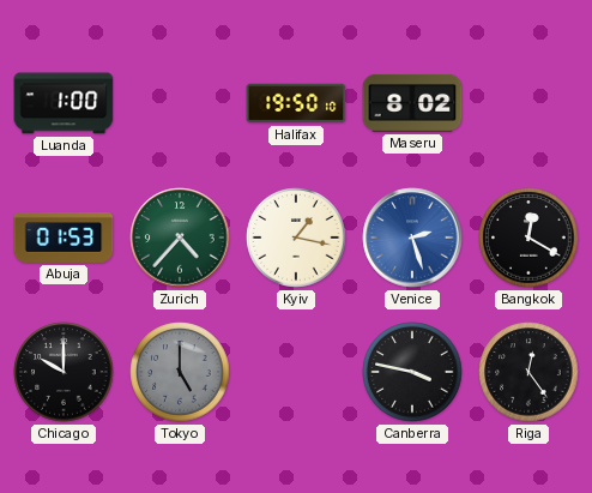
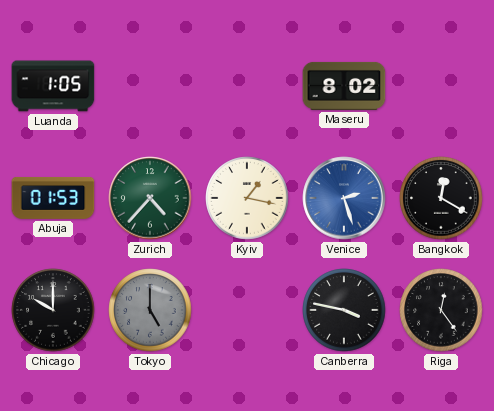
Luanda: 1:00 -> 1:05
Halifax: 19:50 -> none
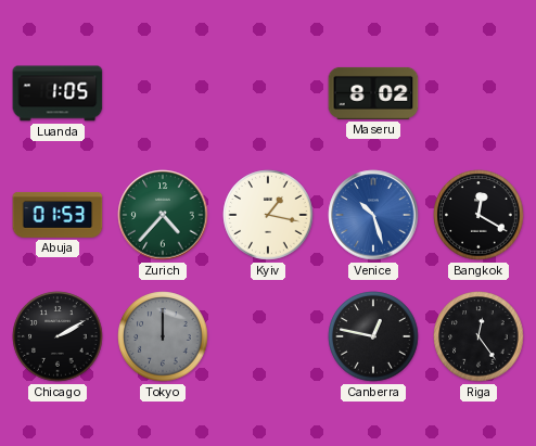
Venice: 2:27 -> 10:27
Chicago: 10:00 -> 2:10
Tokyo: 5:00 -> 12:00
Canberra: 3:47 -> 12:47
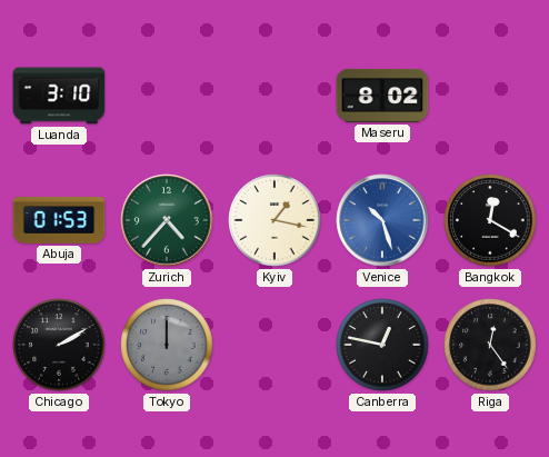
Luanda: 1:05 -> 3:10
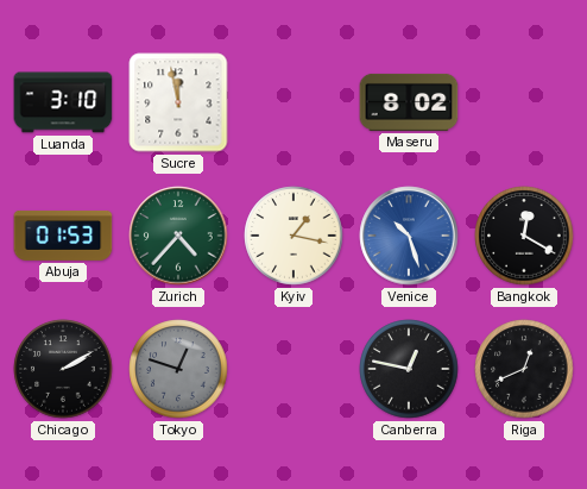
Sucre: none -> 11:58
Tokyo: 12:00 -> 12:48
Riga: 12:24 -> 12:41
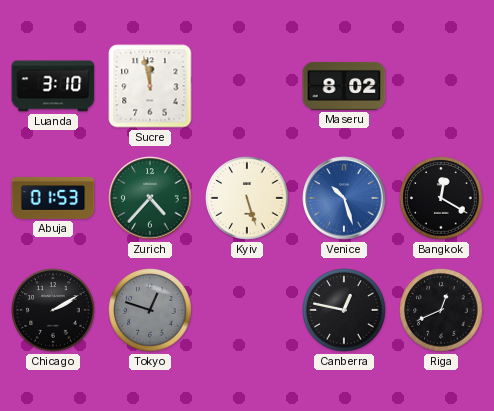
Kyiv: 1:17 -> 5:27
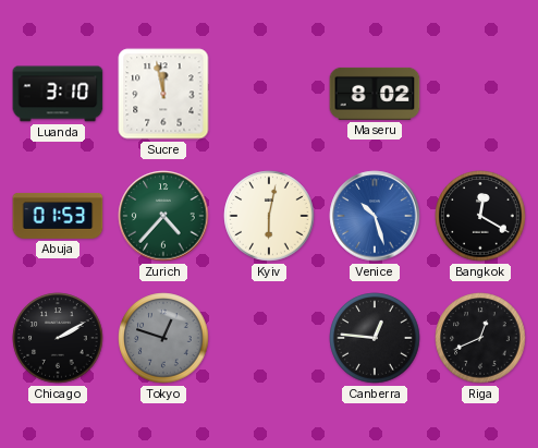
Kyiv: 5:27 -> 6:02
Canberra: 12:47 -> 12:46
